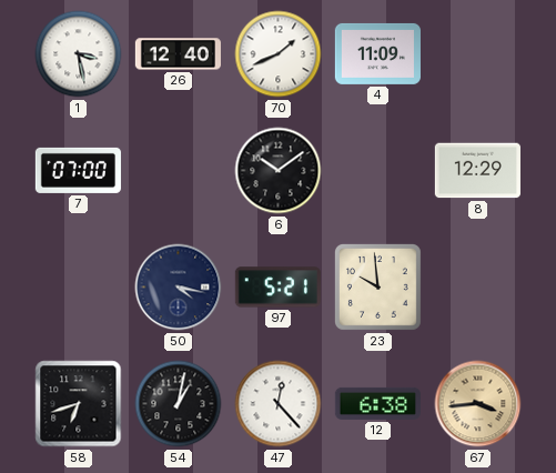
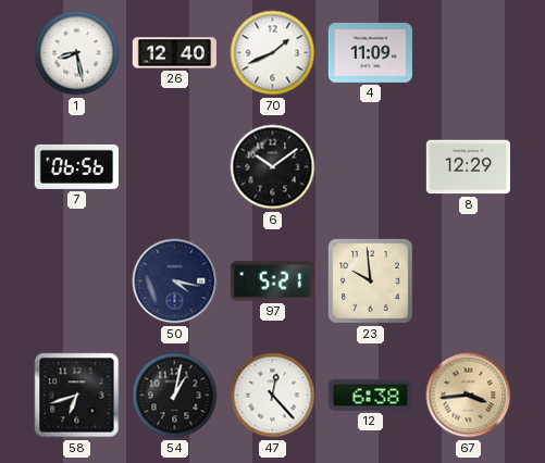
1: 3:28 -> 8:28
7: 07:00 -> 06:56
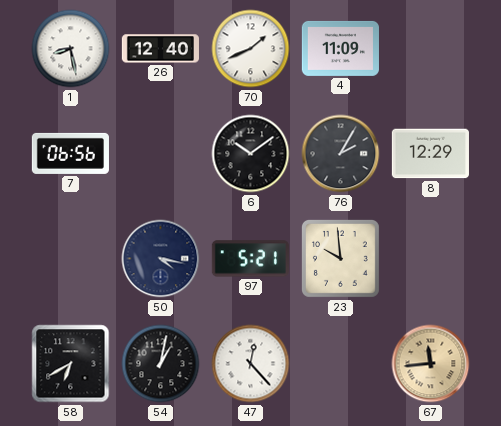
76: none -> 2:05
58: 6:42 -> 6:40
12: 6:38 -> none
67: 3:44 -> 11:44
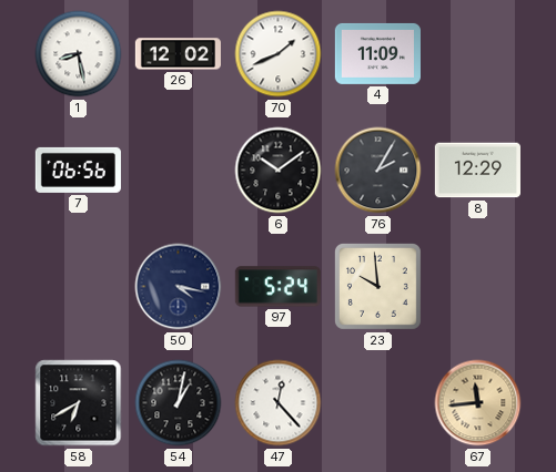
26: 12:40 -> 12:02
97: 5:21 -> 5:24
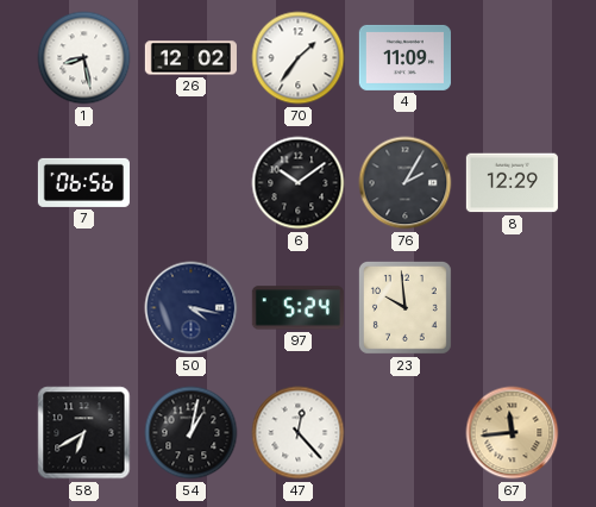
70: 1:41 -> 1:36
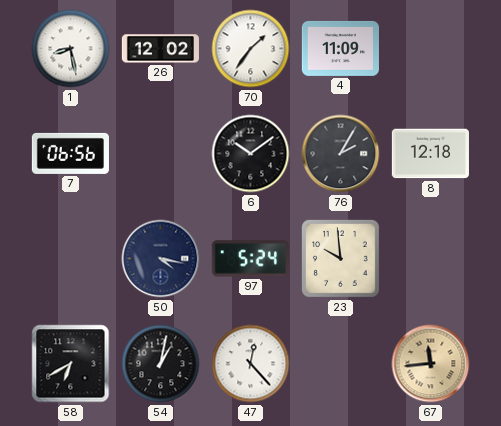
8: 12:29 -> 12:18
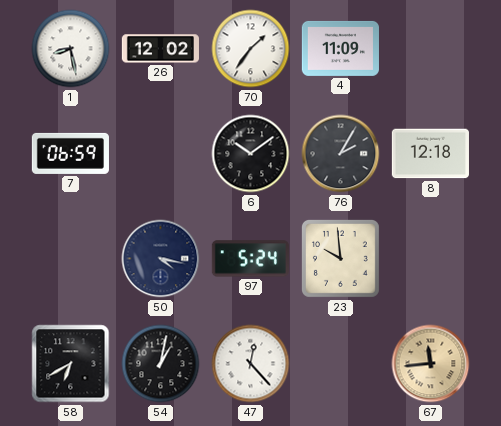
7: 06:56 -> 06:59
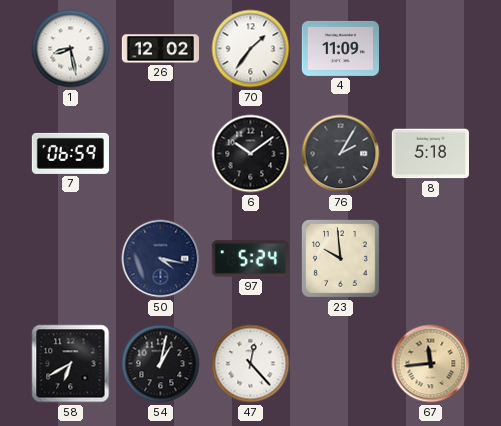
8: 12:18 -> 5:18
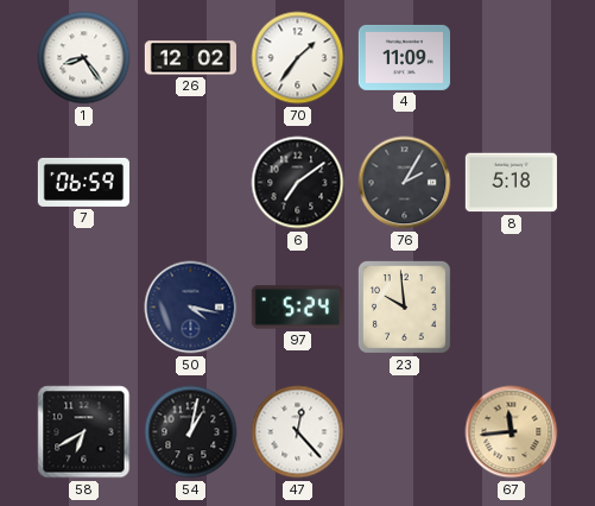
1: 8:28 -> 8:24
6: 10:09 -> 7:09
